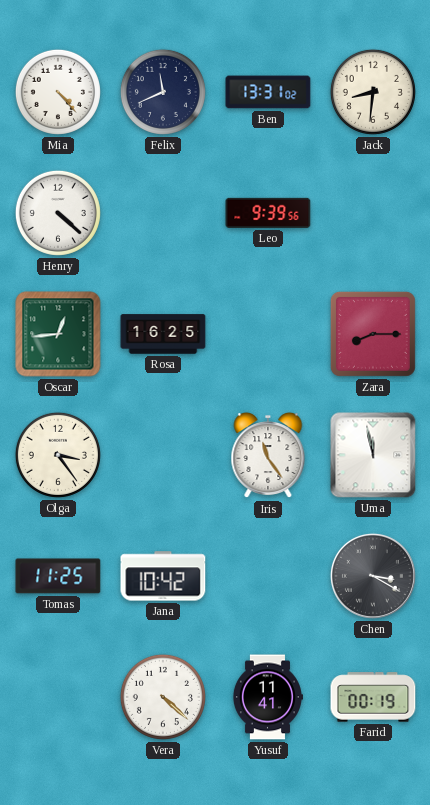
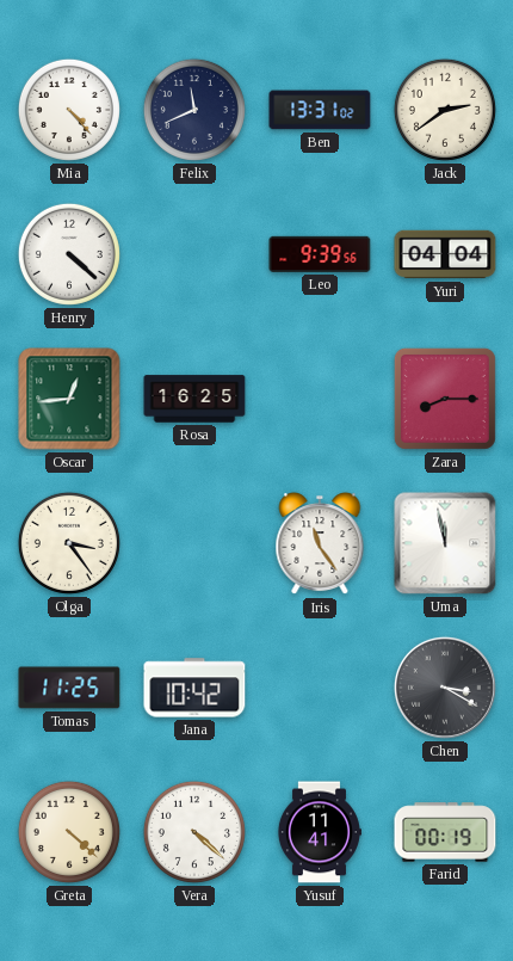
Jack: 8:31 -> 2:39
Yuri: none -> 04:04
Greta: none -> 4:22
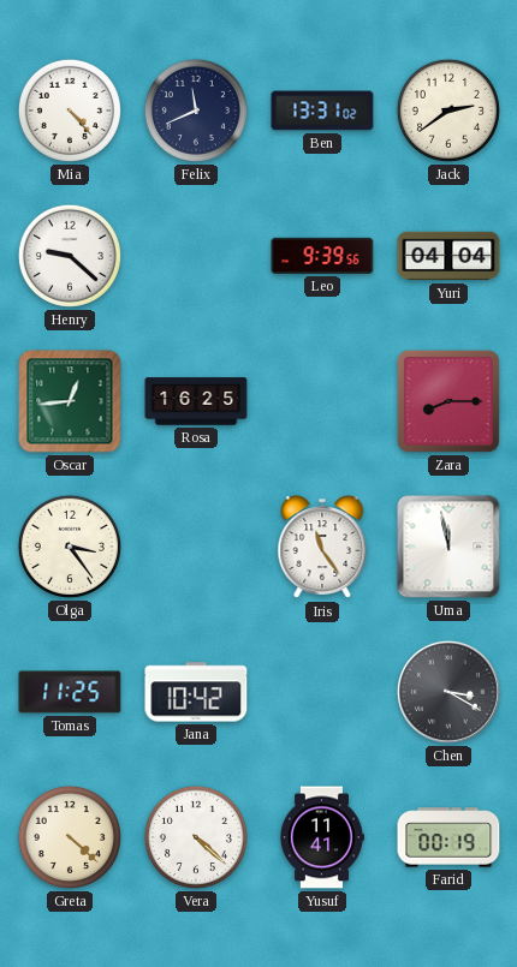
Henry: 4:22 -> 9:22
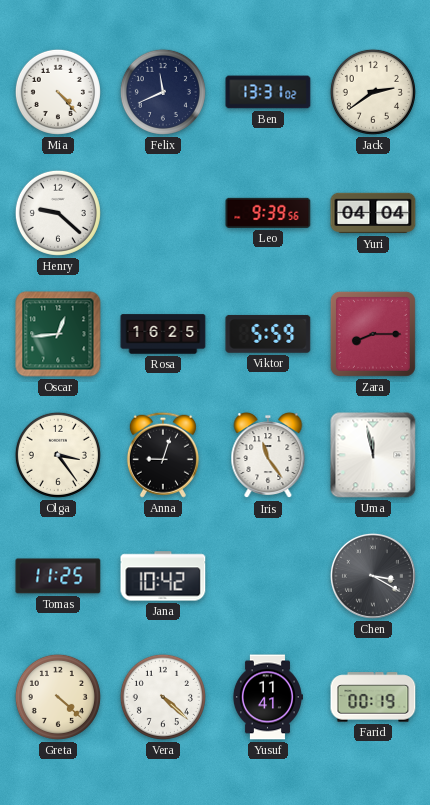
Viktor: none -> 5:59
Anna: none -> 9:03
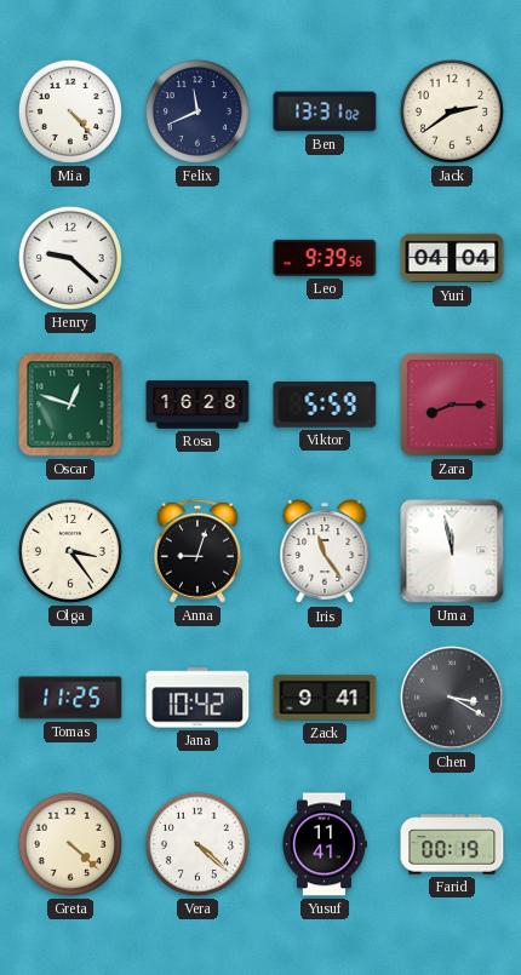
Oscar: 12:44 -> 12:48
Rosa: 16:25 -> 16:28
Zack: none -> 9:41
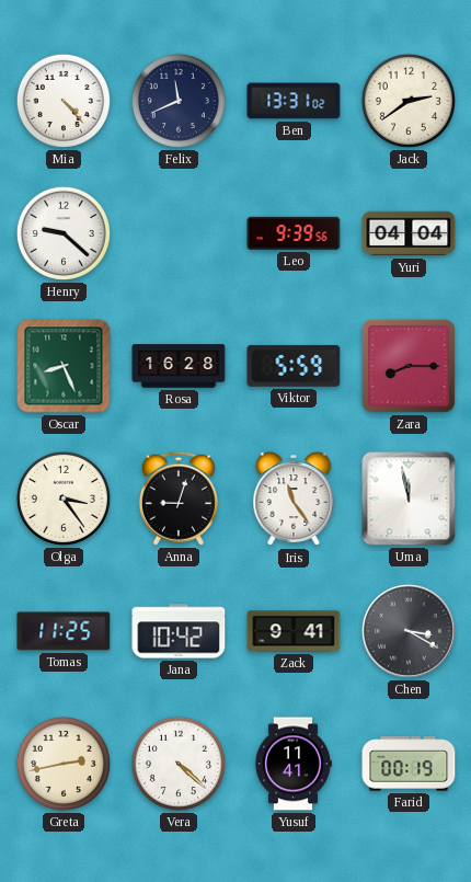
Oscar: 12:48 -> 8:26
Greta: 4:22 -> 2:43
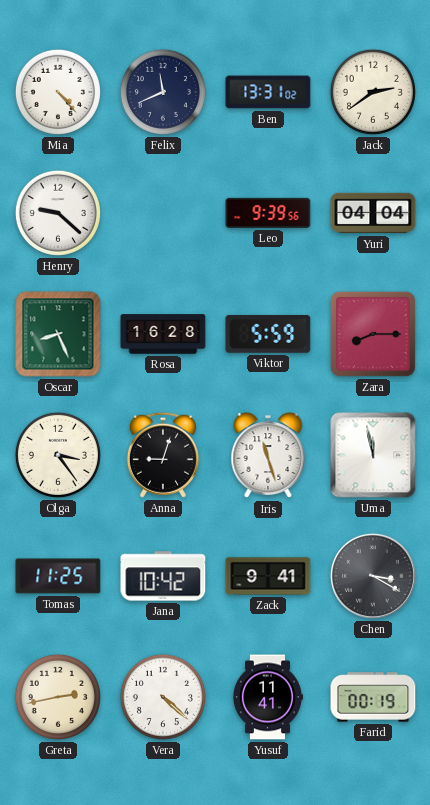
Iris: 11:24 -> 11:27
